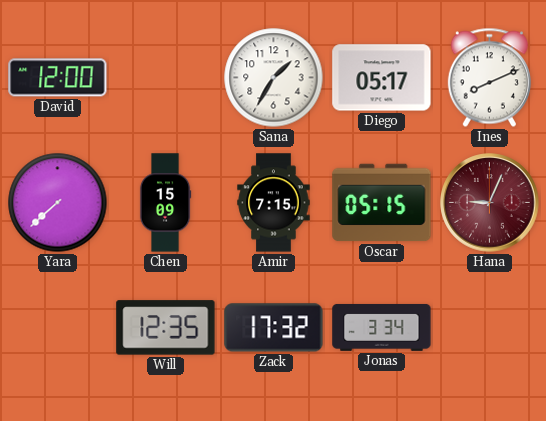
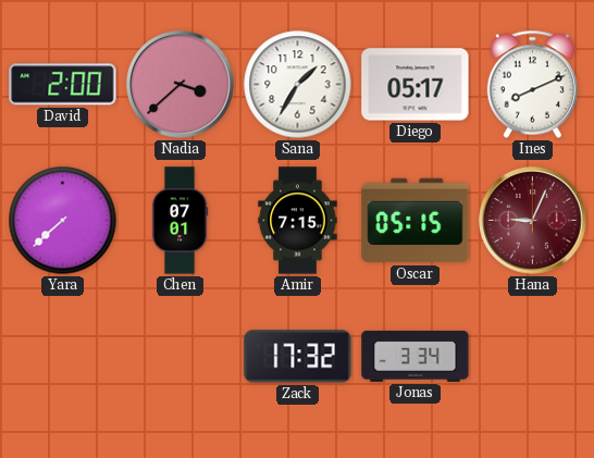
David: 12:00 -> 2:00
Nadia: none -> 3:38
Chen: 15:09 -> 07:01
Will: 12:35 -> none
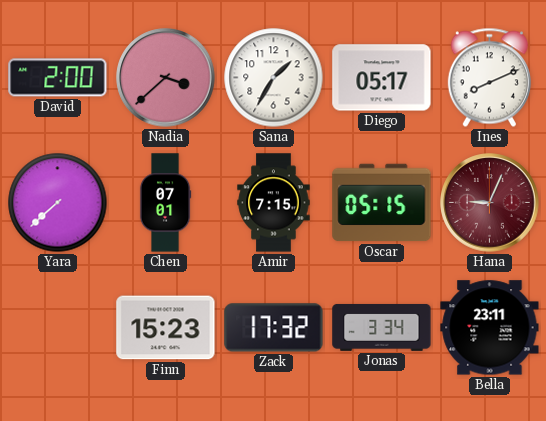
Finn: none -> 15:23
Bella: none -> 23:11
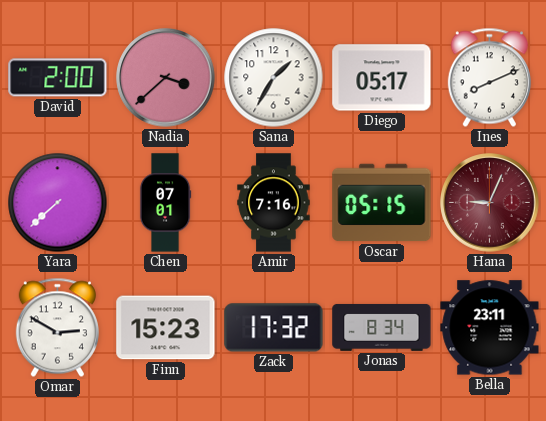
Amir: 7:15 -> 7:16
Omar: none -> 2:50
Jonas: 3:34 -> 8:34
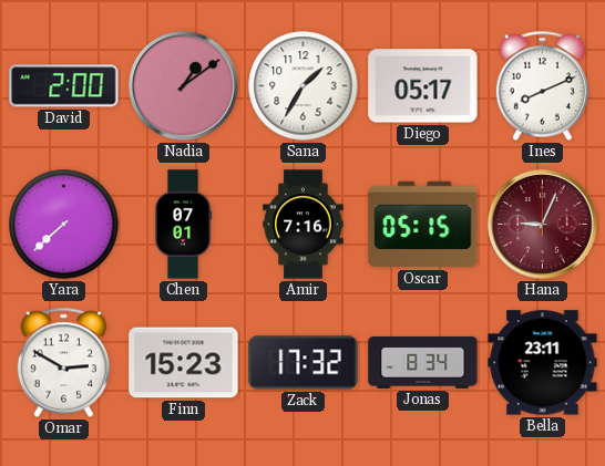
Nadia: 3:38 -> 1:09
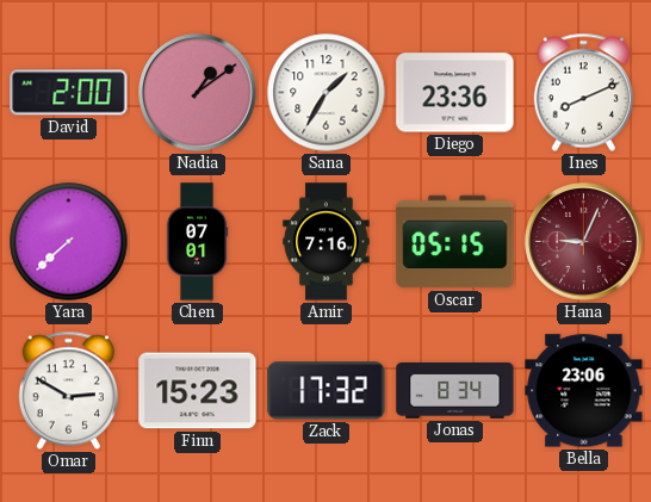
Diego: 05:17 -> 23:36
Bella: 23:11 -> 23:06
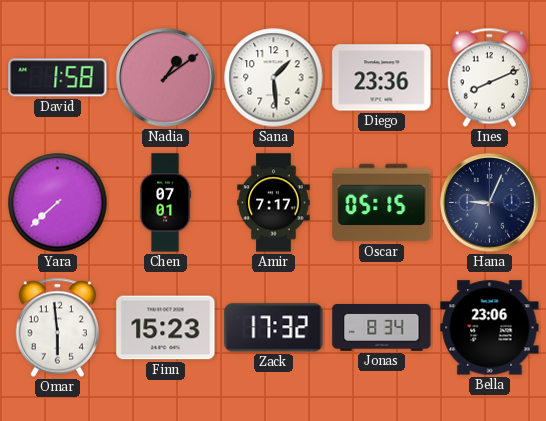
David: 2:00 -> 1:58
Sana: 1:35 -> 1:29
Amir: 7:16 -> 7:17
Hana dial: burgundy -> navy
Omar: 2:50 -> 5:59
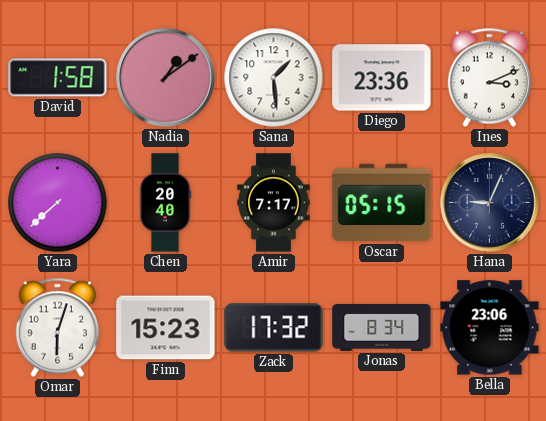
Ines: 8:11 -> 3:11
Chen: 07:01 -> 20:40
Omar: 5:59 -> 6:03
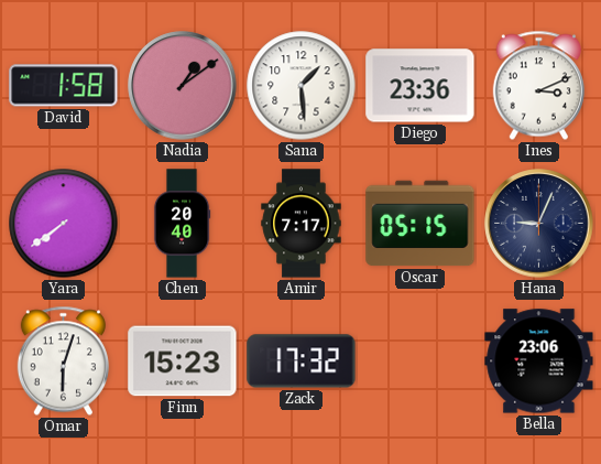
Yara: 7:38 -> 7:39
Jonas: 8:34 -> none
